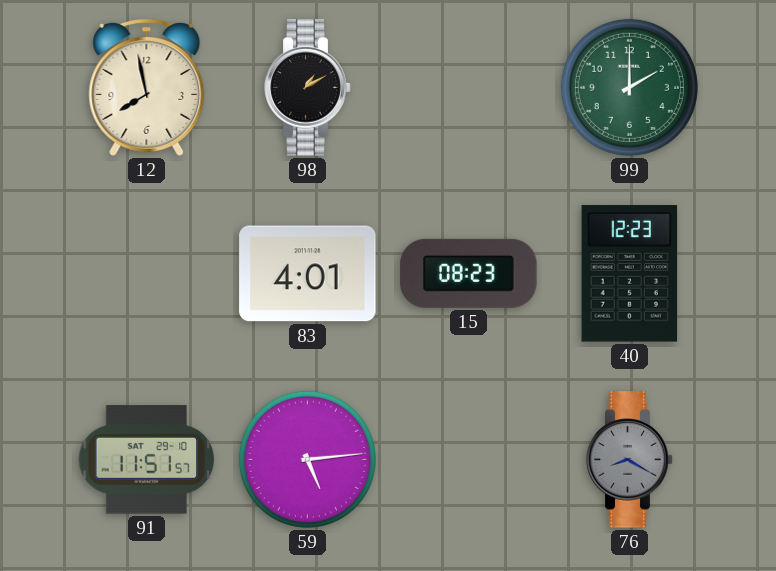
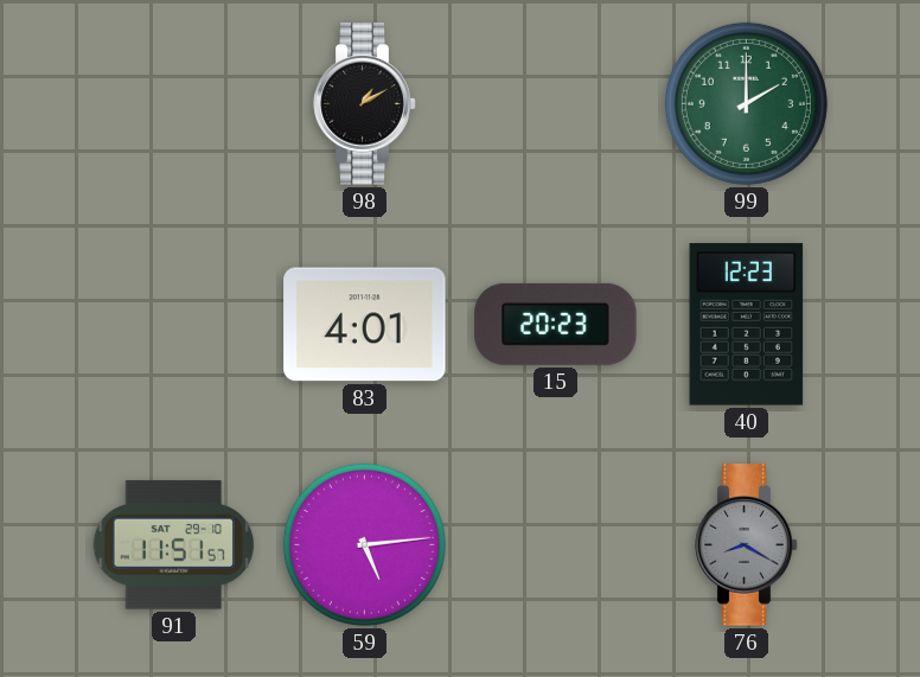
12: 7:58 -> none
15: 08:23 -> 20:23
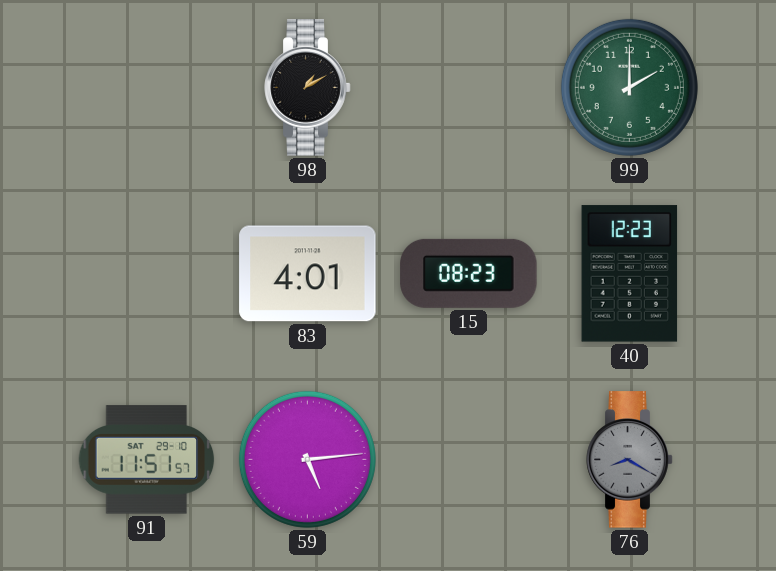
15: 20:23 -> 08:23
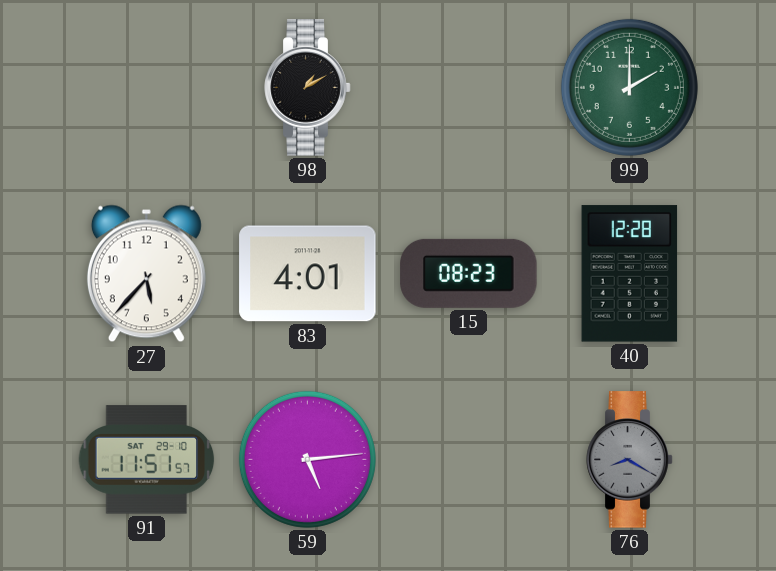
27: none -> 5:37
40: 12:23 -> 12:28
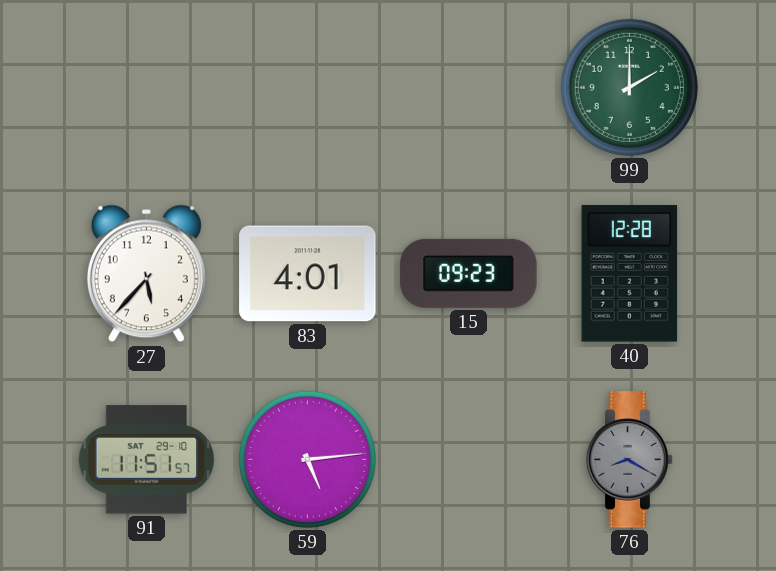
98: 1:10 -> none
15: 08:23 -> 09:23
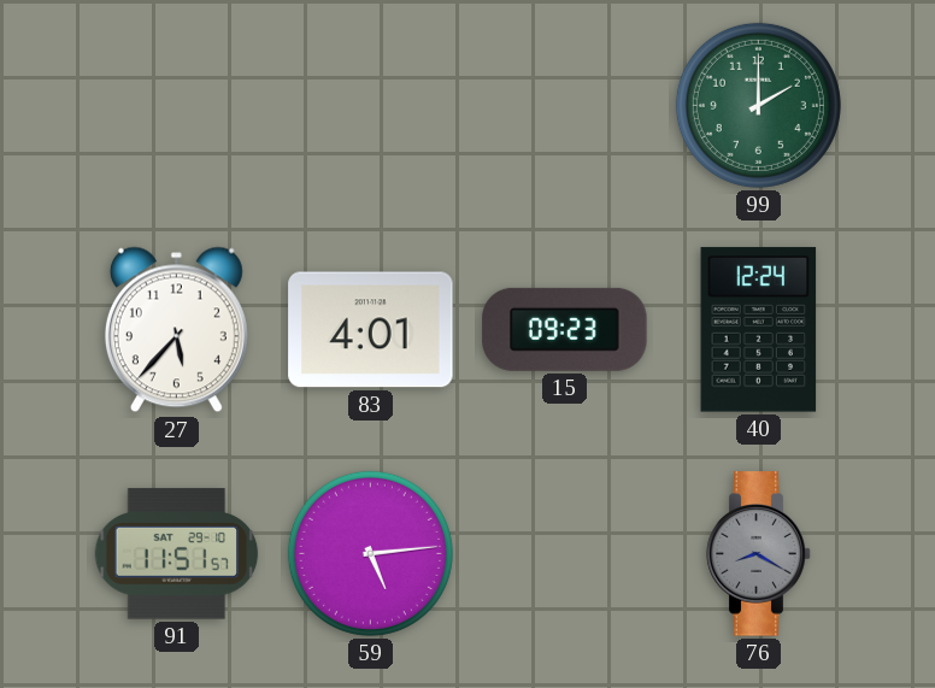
40: 12:28 -> 12:24
